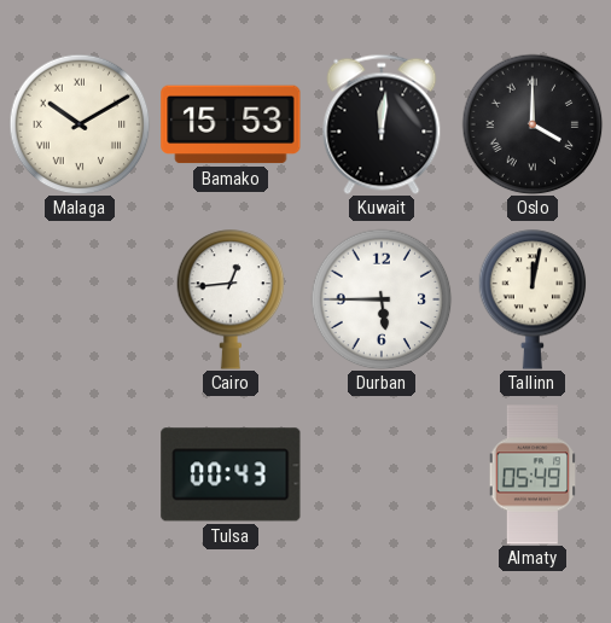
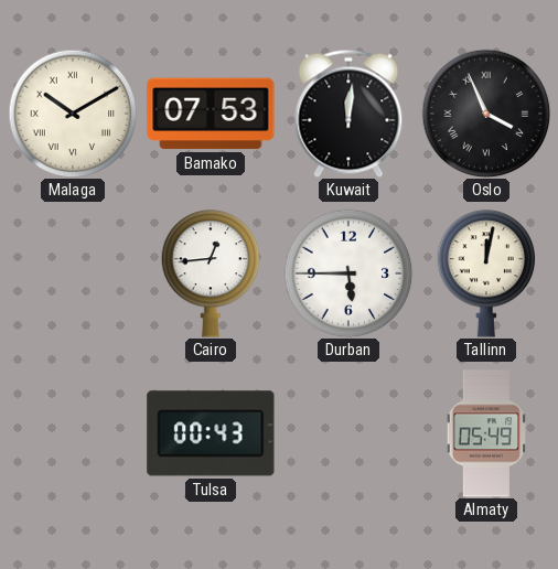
Bamako: 15:53 -> 07:53
Oslo: 4:00 -> 3:56
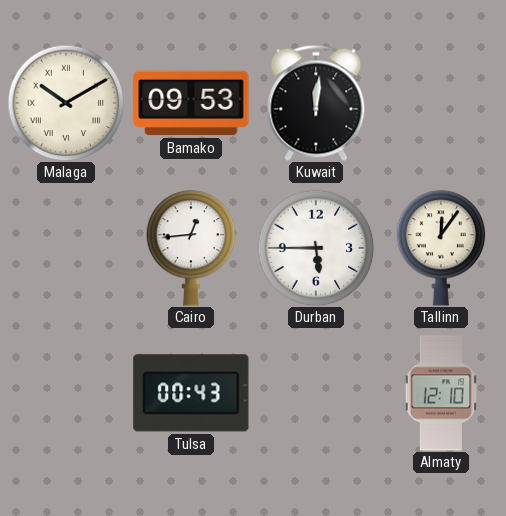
Bamako: 07:53 -> 09:53
Oslo: 3:56 -> none
Tallinn: 12:02 -> 12:06
Almaty: 05:49 -> 12:10
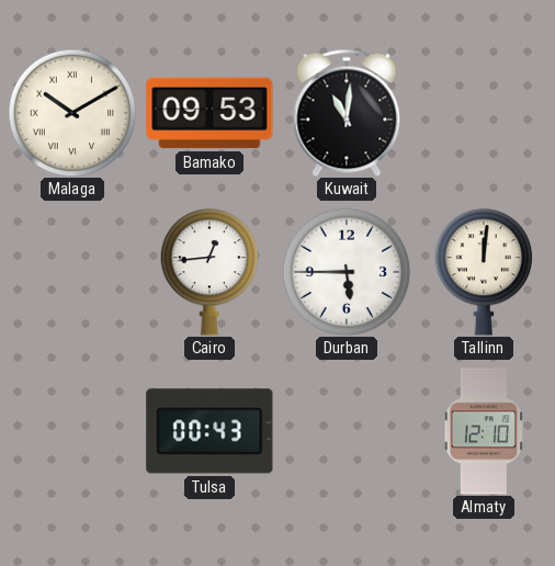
Kuwait: 12:01 -> 11:01
Tallinn: 12:06 -> 12:01
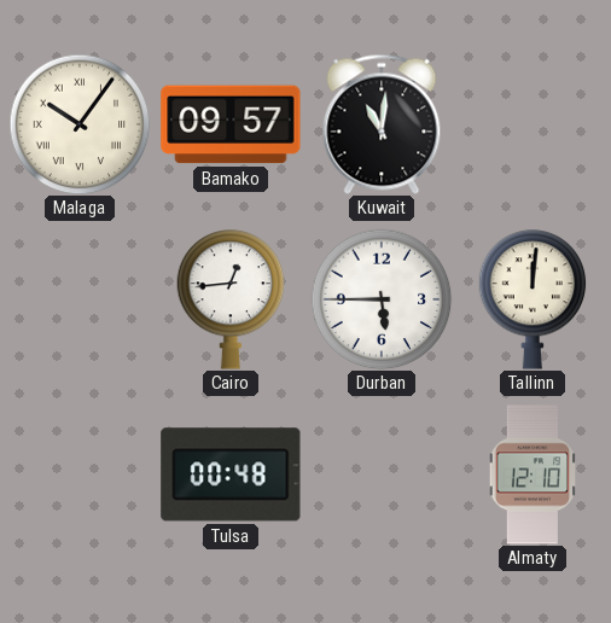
Malaga: 10:10 -> 10:06
Bamako: 09:53 -> 09:57
Tulsa: 00:43 -> 00:48
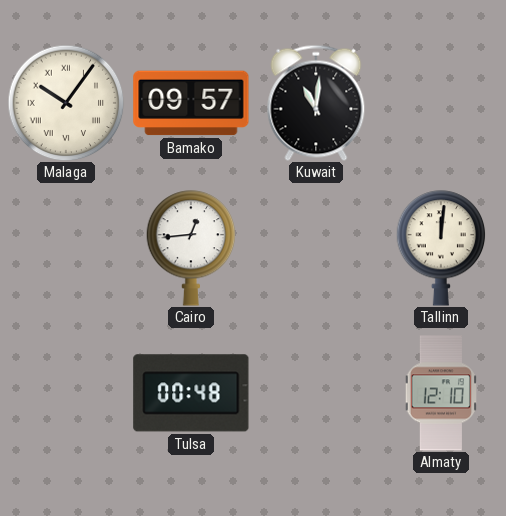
Durban: 5:45 -> none
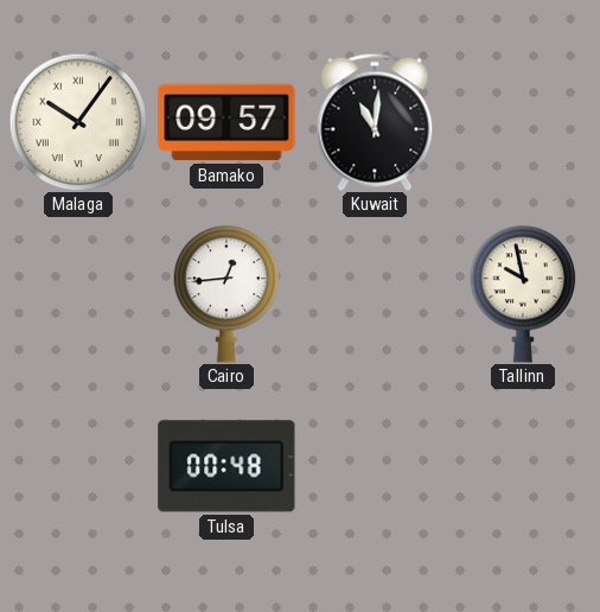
Tallinn: 12:01 -> 9:58
Almaty: 12:10 -> none
